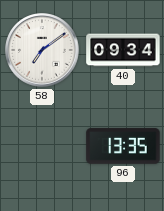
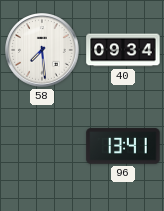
58: 7:09 -> 7:29
96: 13:35 -> 13:41
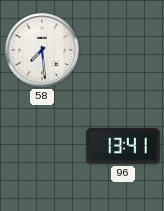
40: 09:34 -> none
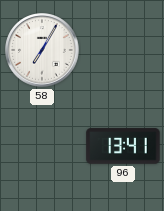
58: 7:29 -> 7:05
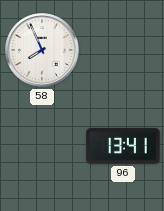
58: 7:05 -> 7:56
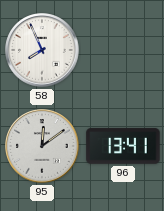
95: none -> 12:09
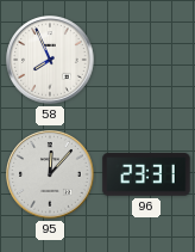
95: 12:09 -> 12:07
96: 13:41 -> 23:31
